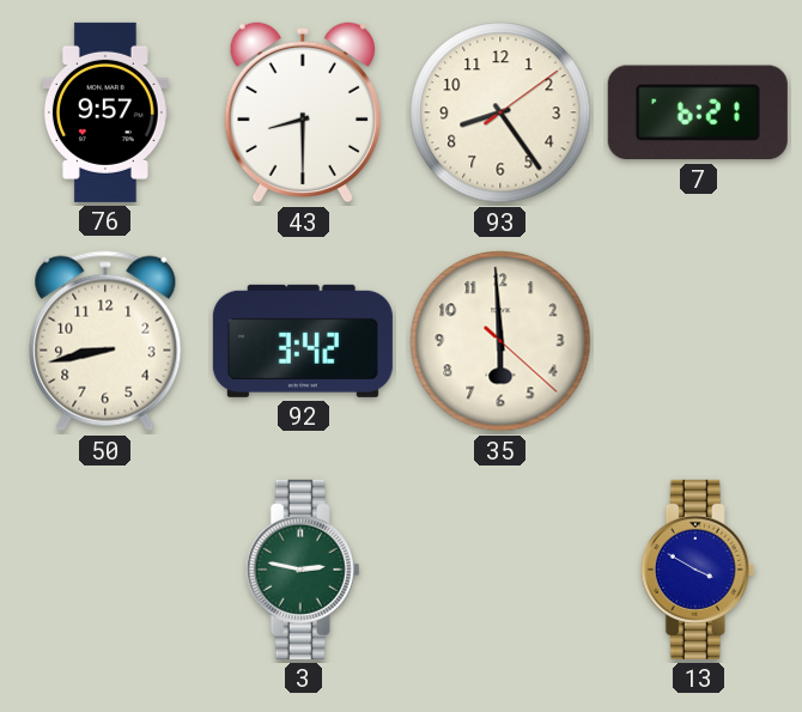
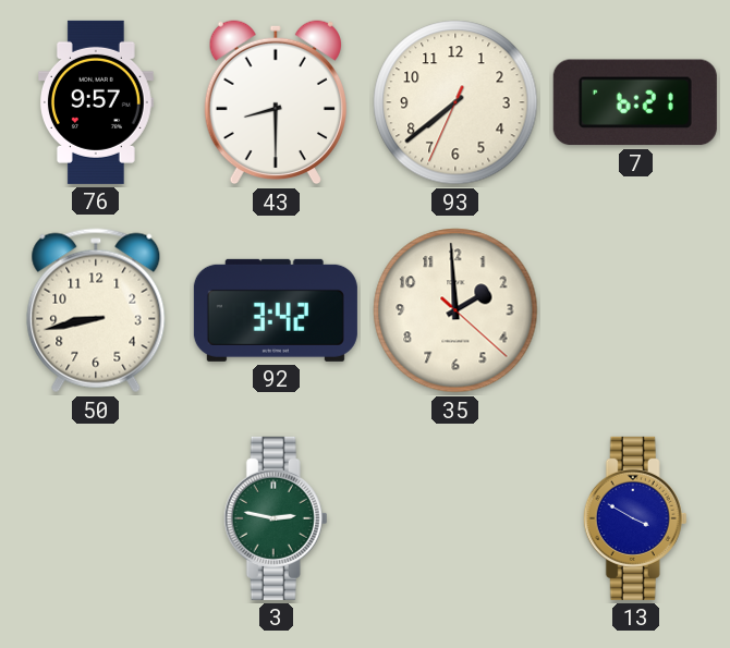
93: 8:24 -> 7:38
35: 5:59 -> 1:59
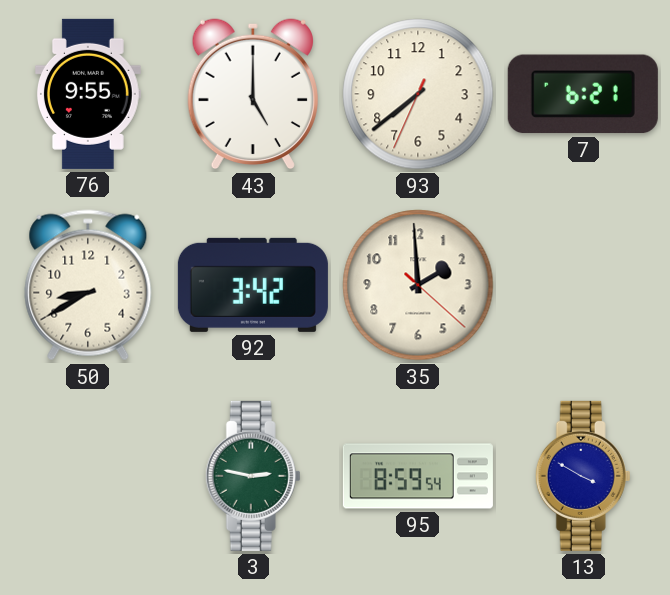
76: 9:57 -> 9:55
43: 8:30 -> 5:00
50: 8:43 -> 8:40
95: none -> 8:59
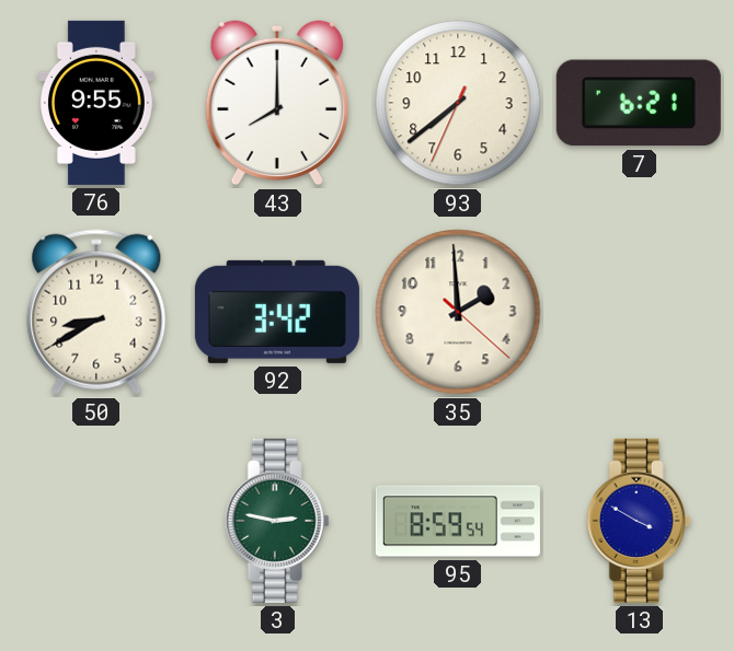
43: 5:00 -> 8:00
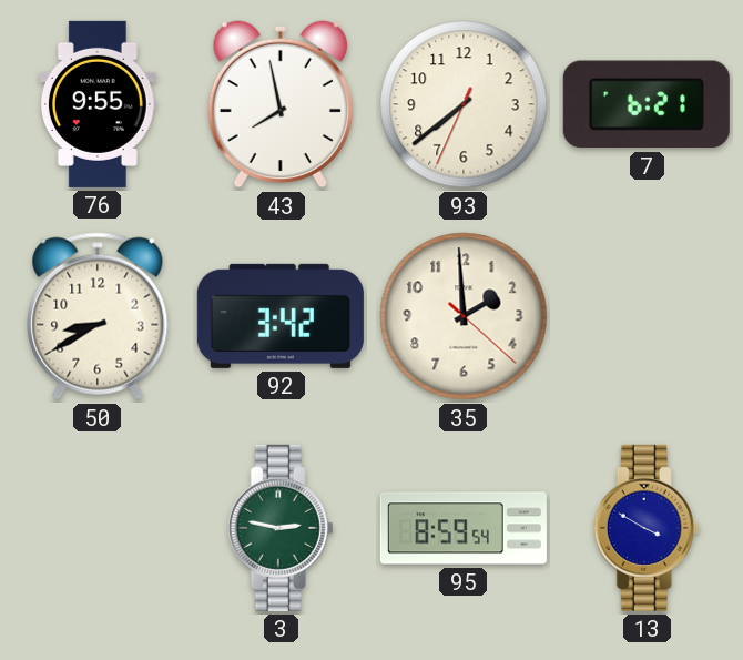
43: 8:00 -> 7:58
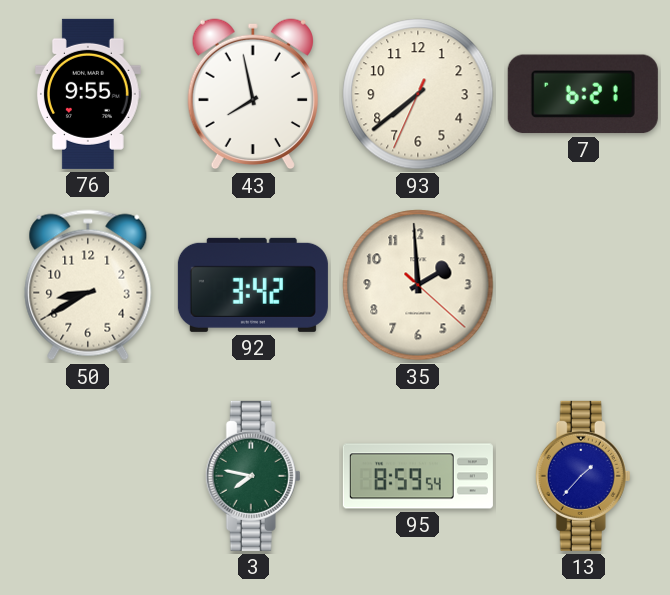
3: 2:47 -> 7:47
13: 3:50 -> 1:37
